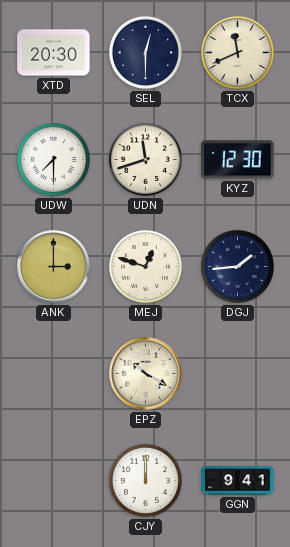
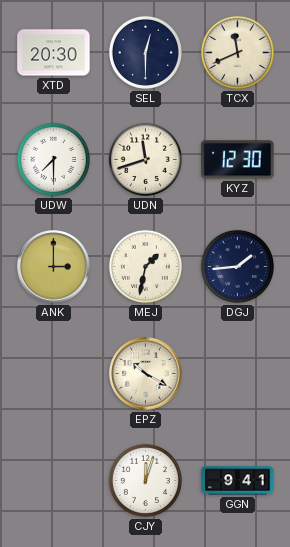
MEJ: 12:48 -> 1:32
CJY: 12:00 -> 12:03
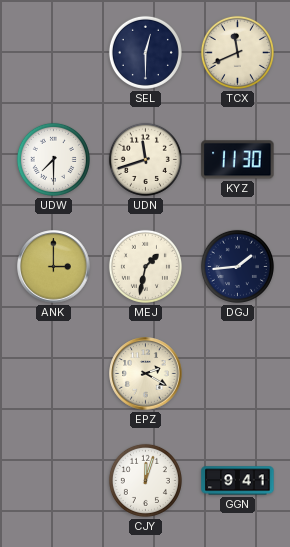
XTD: 20:30 -> none
KYZ: 12:30 -> 11:30
EPZ: 10:20 -> 2:20
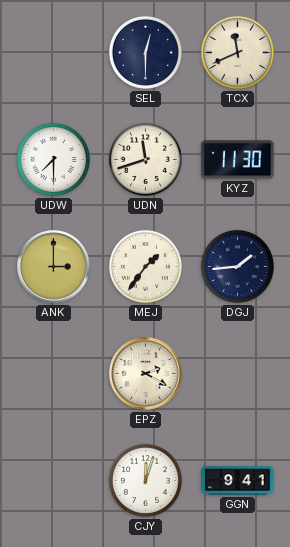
MEJ: 1:32 -> 1:36
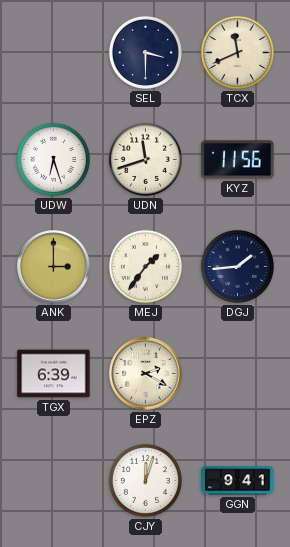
SEL: 12:30 -> 3:30
UDW: 7:30 -> 6:27
KYZ: 11:30 -> 11:56
TGX: none -> 6:39
